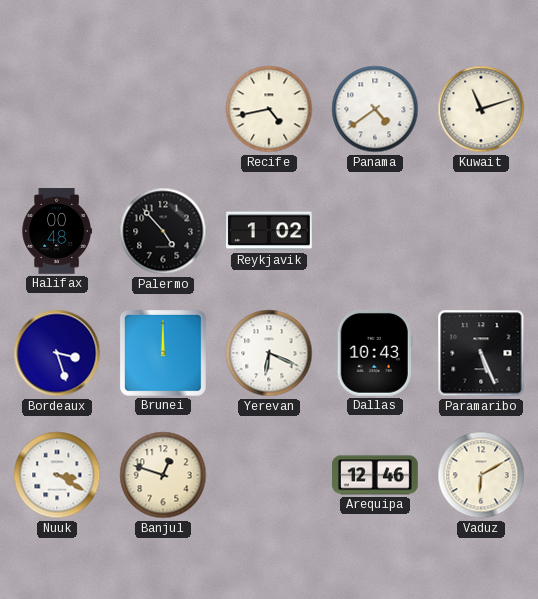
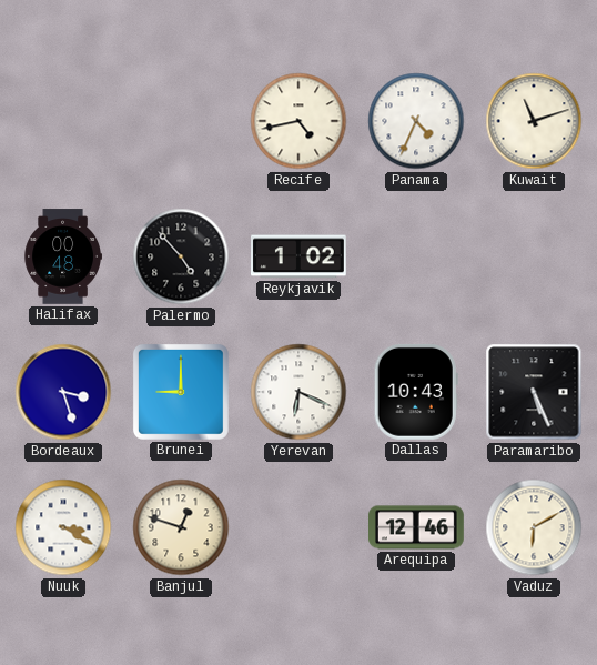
Panama: 4:39 -> 4:34
Brunei: 12:00 -> 9:00
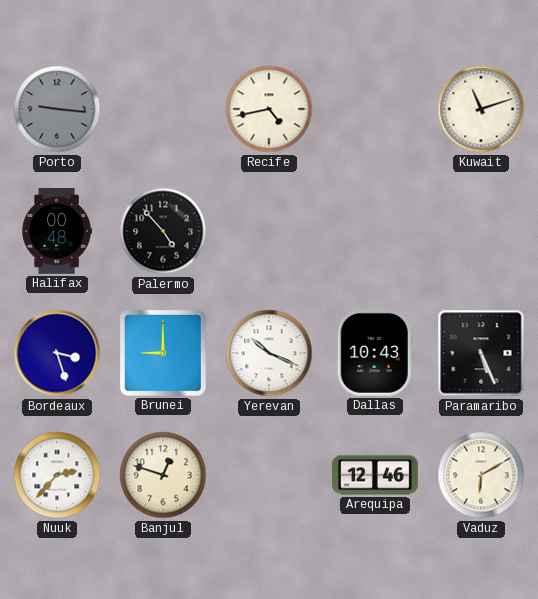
Porto: none -> 9:16
Panama: 4:34 -> none
Reykjavik: 1:02 -> none
Yerevan: 6:19 -> 10:19
Nuuk: 3:20 -> 2:37
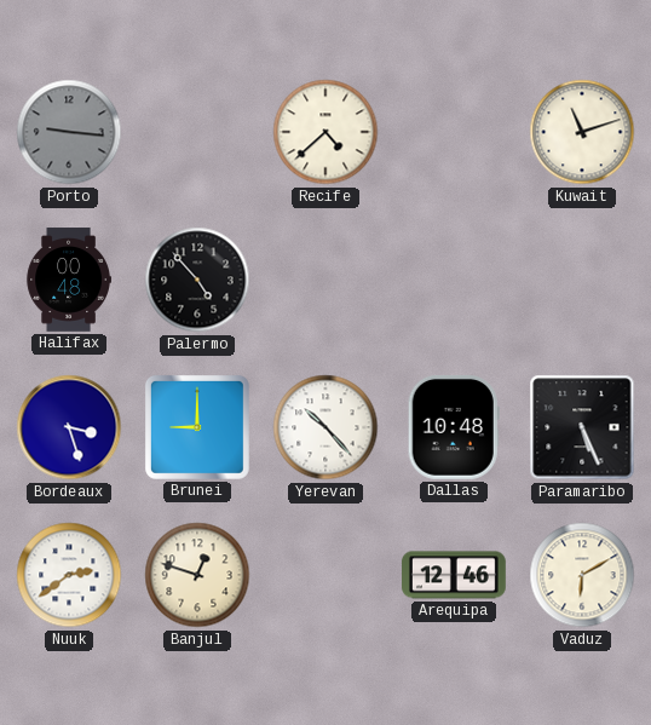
Recife: 4:43 -> 4:38
Yerevan: 10:19 -> 10:23
Dallas: 10:43 -> 10:48
Nuuk: 2:37 -> 2:39
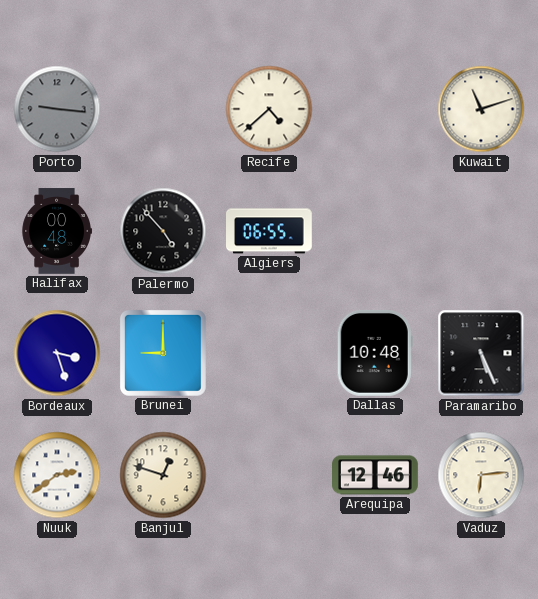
Algiers: none -> 06:55
Yerevan: 10:23 -> none
Vaduz: 6:10 -> 6:14
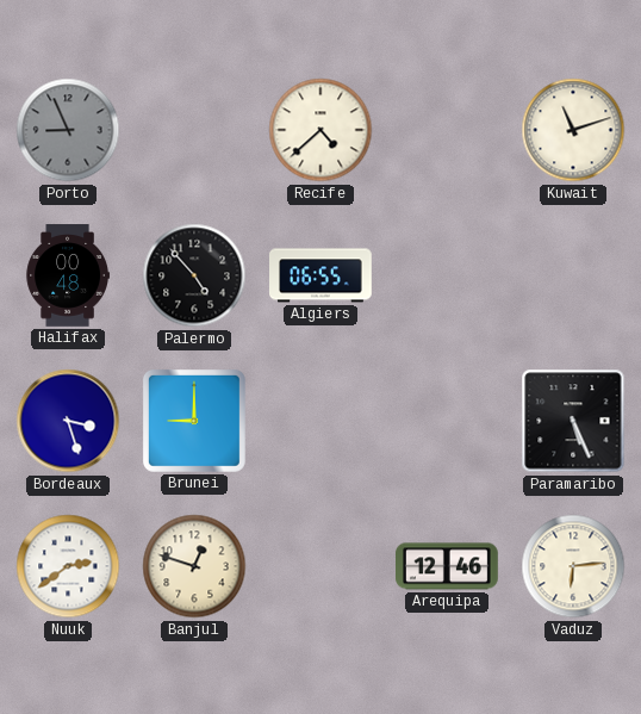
Porto: 9:16 -> 8:56
Dallas: 10:48 -> none
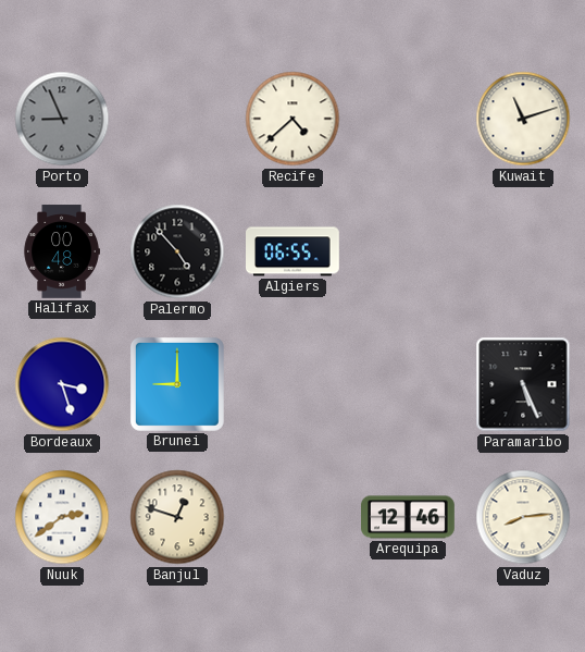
Vaduz: 6:14 -> 8:14
